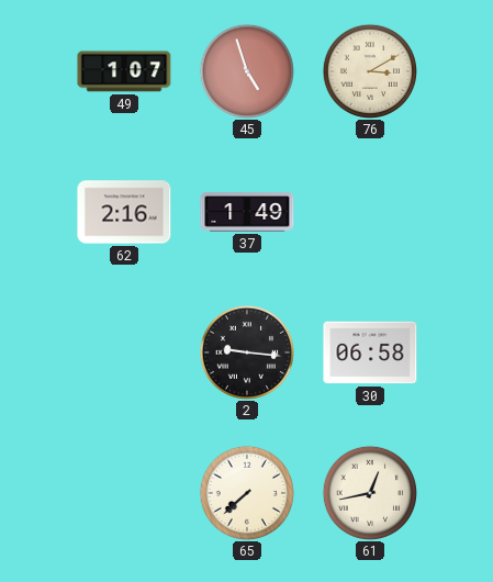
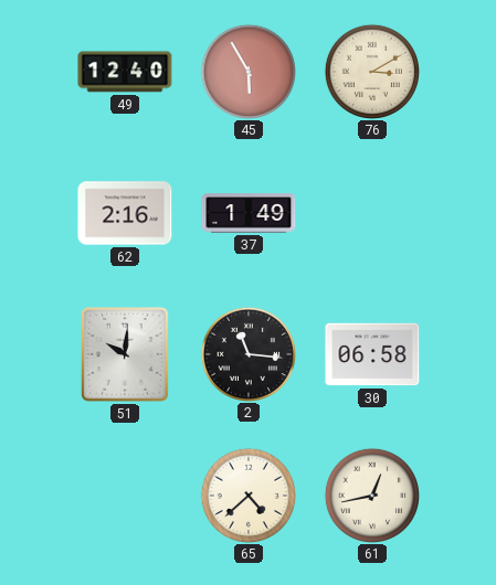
49: 1:07 -> 12:40
45: 4:57 -> 5:55
51: none -> 10:01
2: 9:16 -> 11:16
65: 7:38 -> 4:38
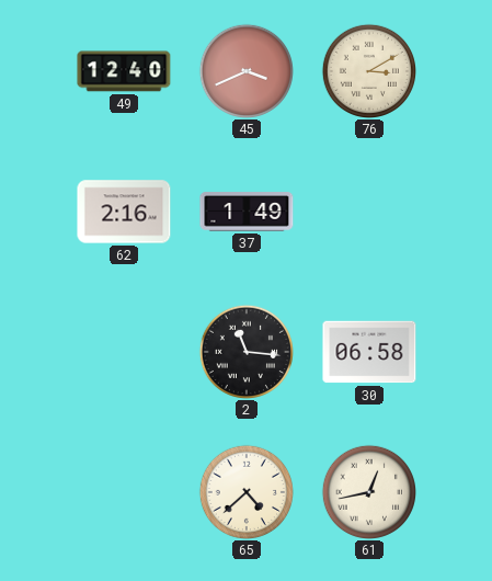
45: 5:55 -> 3:41
51: 10:01 -> none
